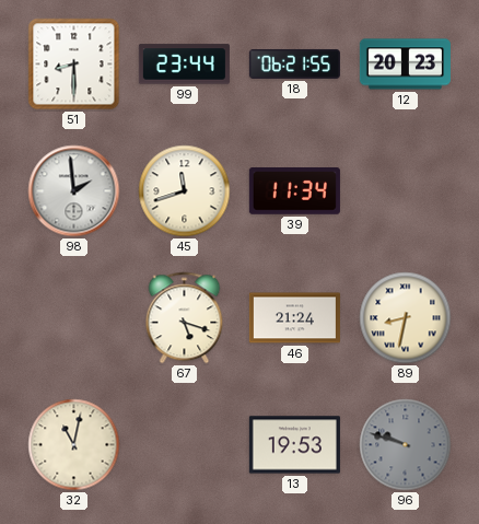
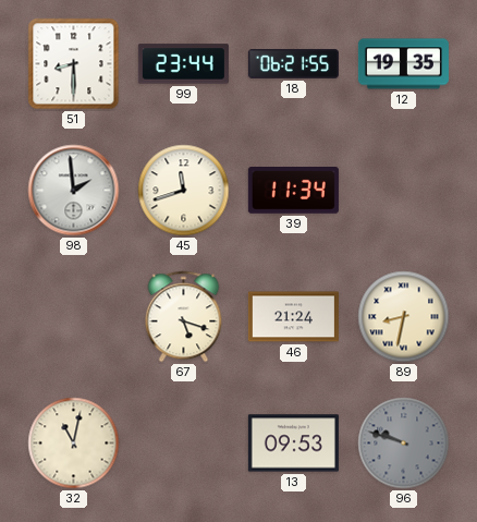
12: 20:23 -> 19:35
13: 19:53 -> 09:53
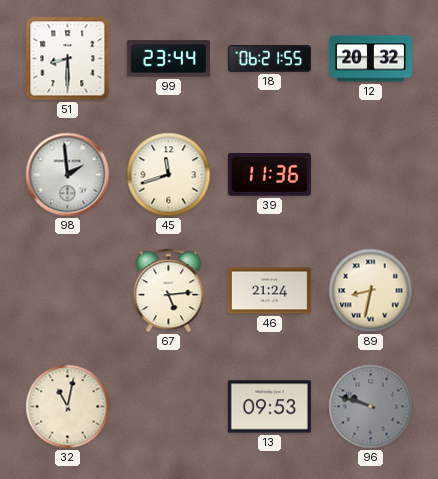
12: 19:35 -> 20:32
39: 11:34 -> 11:36
67: 5:18 -> 5:14
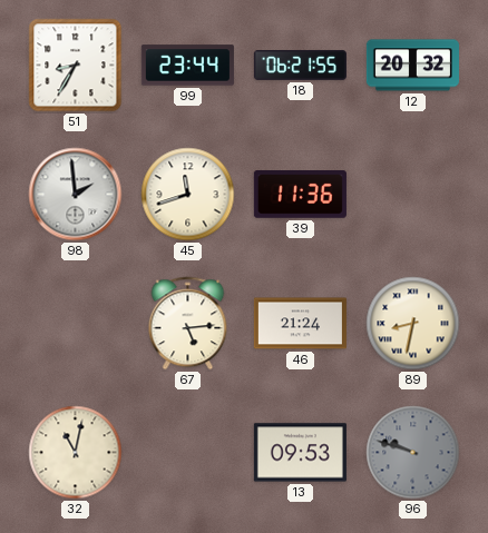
51: 8:30 -> 8:35
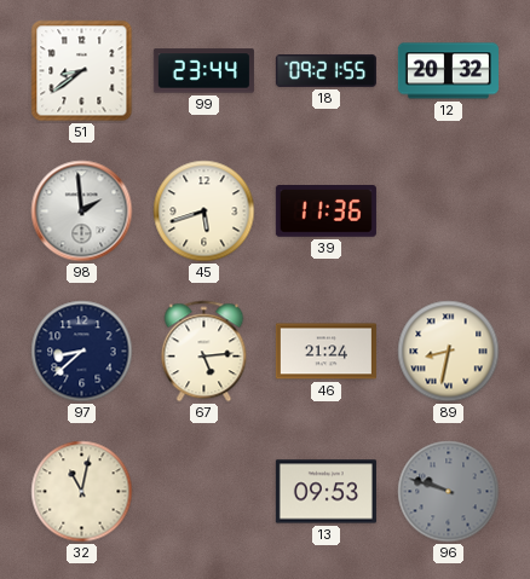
51: 8:35 -> 8:39
18: 06:21 -> 09:21
45: 11:42 -> 5:42
97: none -> 8:38
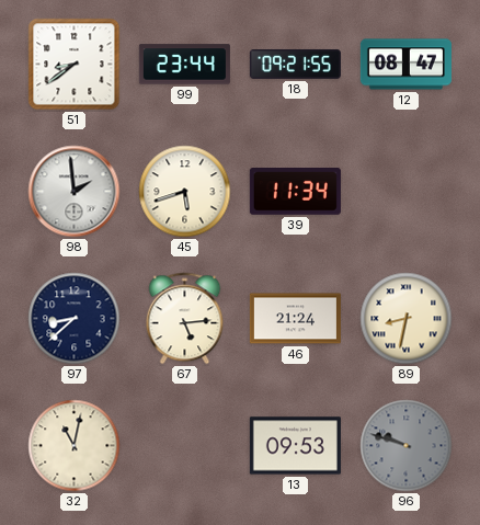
12: 20:32 -> 08:47
39: 11:36 -> 11:34
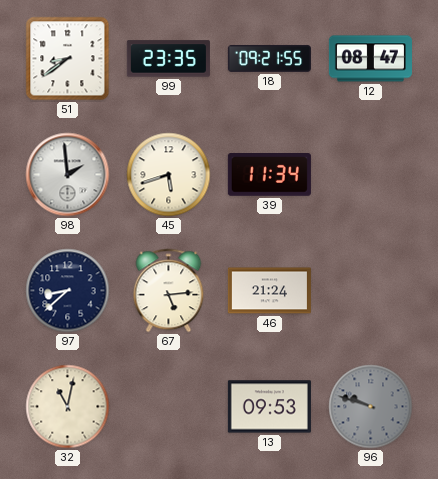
99: 23:44 -> 23:35
89: 8:32 -> none
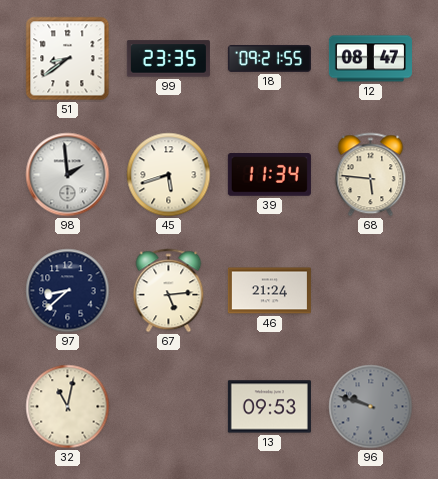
68: none -> 5:46
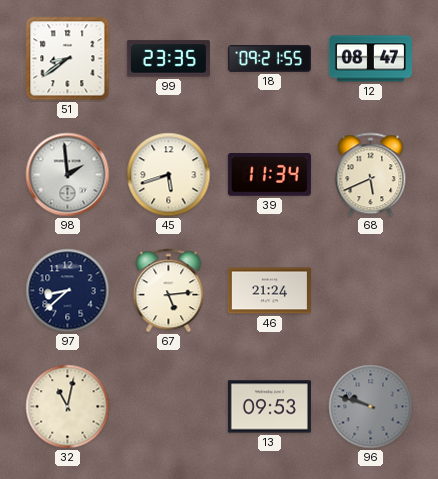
68: 5:46 -> 5:41
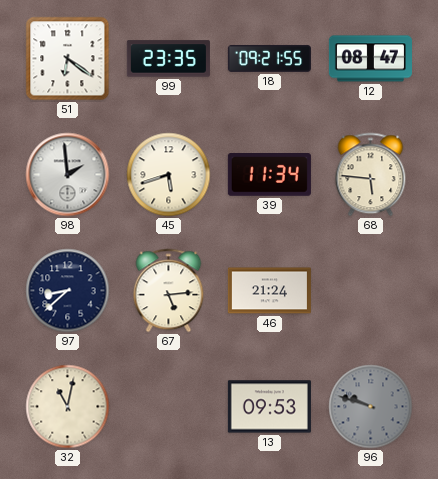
51: 8:39 -> 6:21
68: 5:41 -> 5:46
